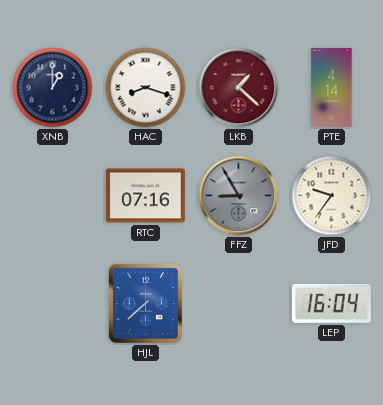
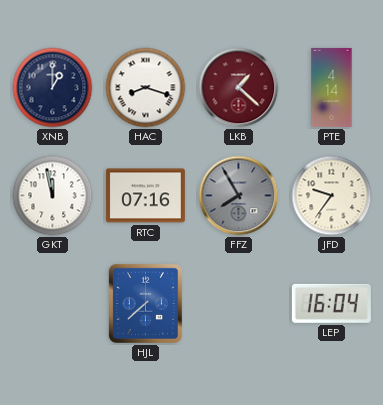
GKT: none -> 11:58
FFZ: 8:55 -> 7:55
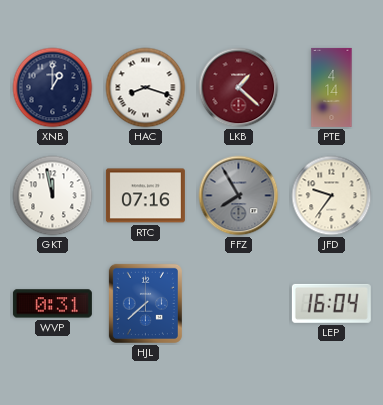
WVP: none -> 0:31
